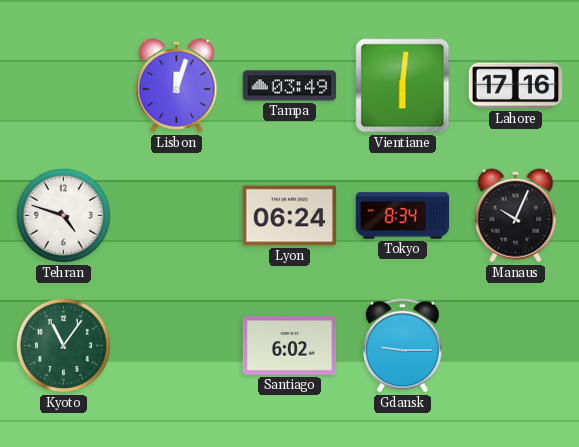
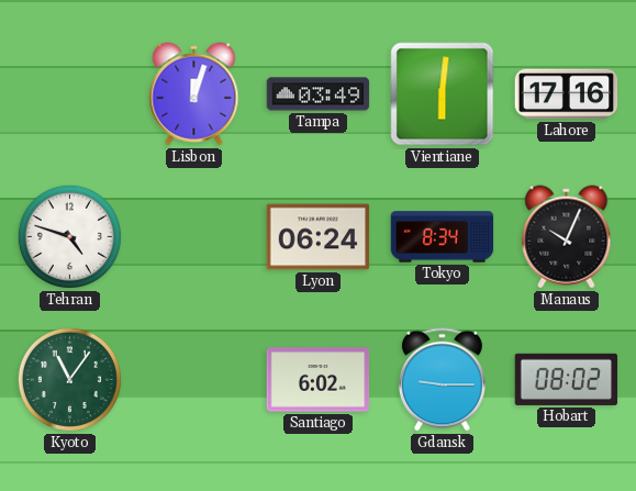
Hobart: none -> 08:02
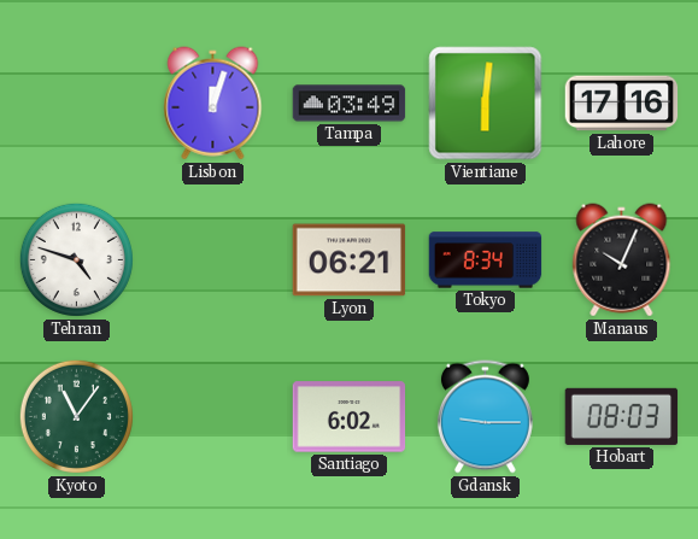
Lyon: 06:24 -> 06:21
Hobart: 08:02 -> 08:03
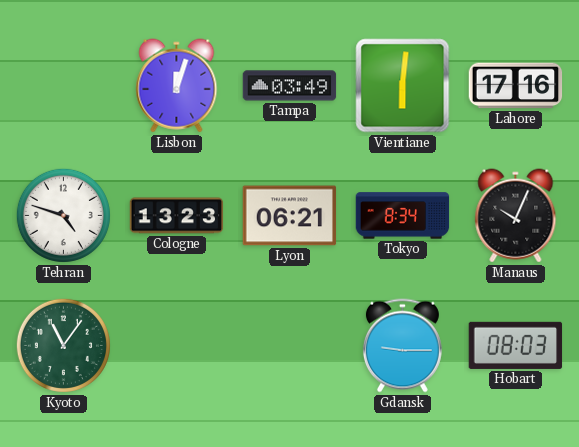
Cologne: none -> 13:23
Santiago: 6:02 -> none
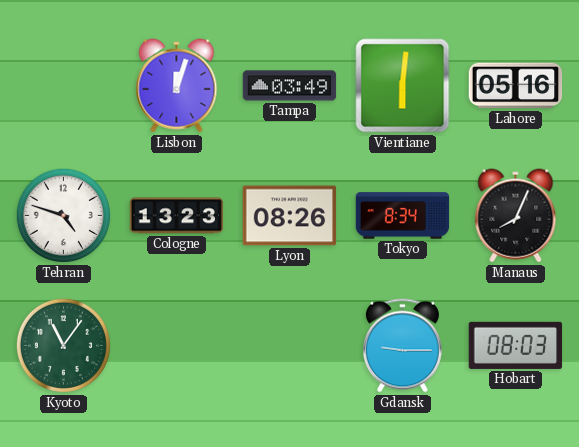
Lahore: 17:16 -> 05:16
Lyon: 06:21 -> 08:26
Manaus: 10:04 -> 8:04
